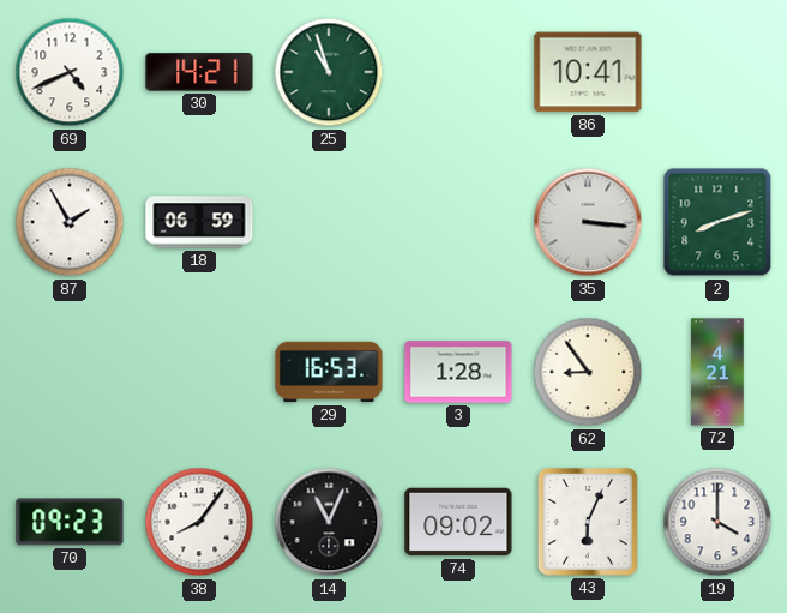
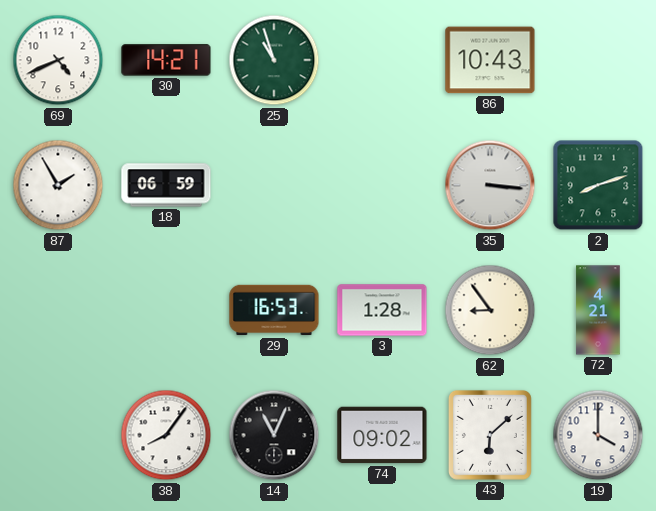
86: 10:41 -> 10:43
70: 09:23 -> none
43: 6:04 -> 6:08
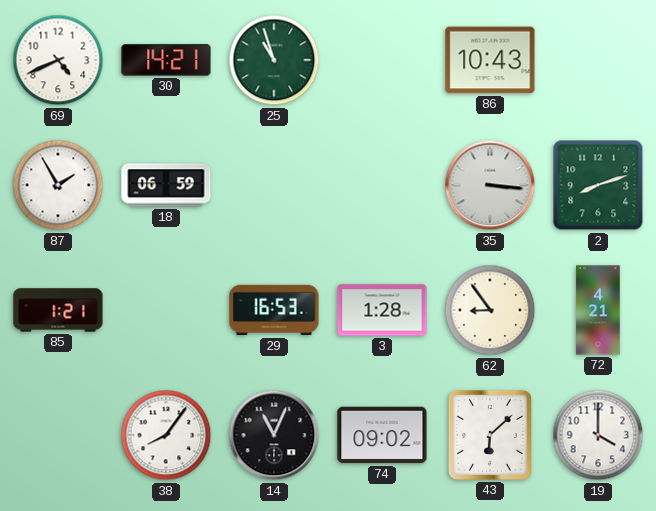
85: none -> 1:21
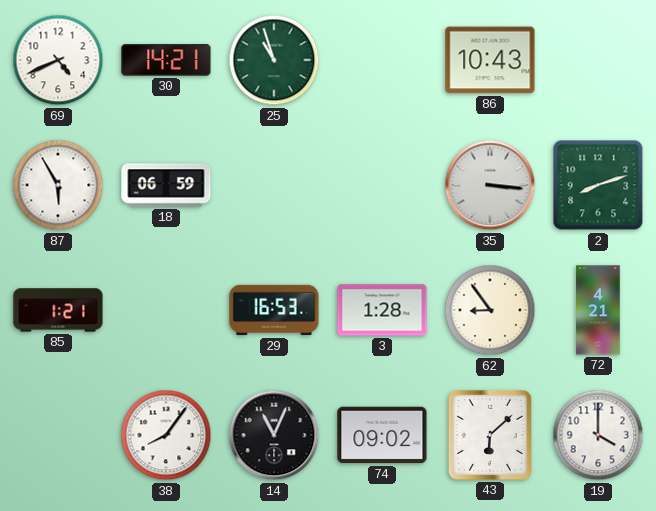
87: 1:55 -> 5:55
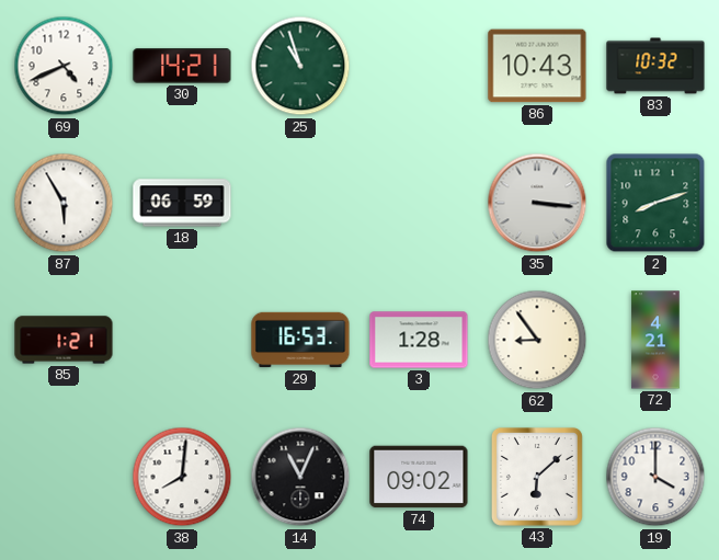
83: none -> 10:32
38: 8:06 -> 8:01
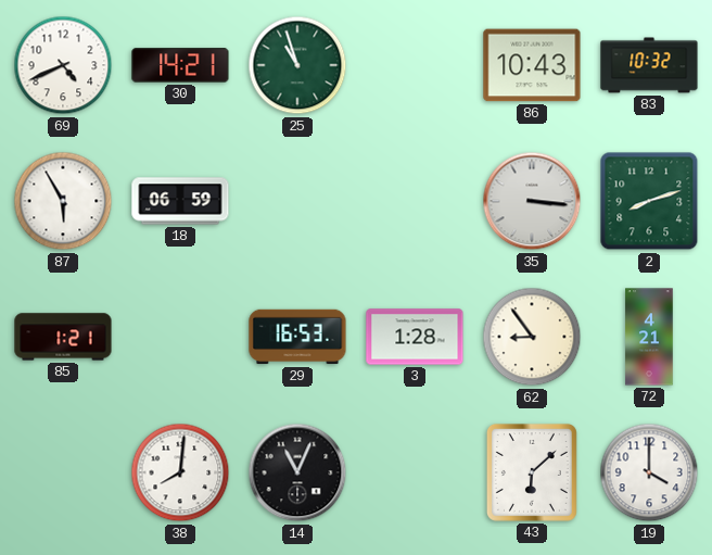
74: 09:02 -> none
